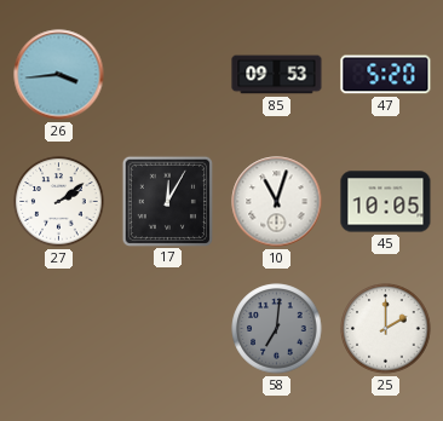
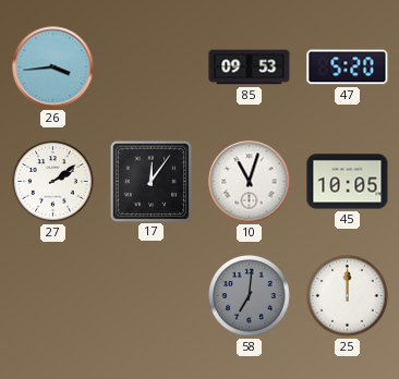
17: 12:05 -> 12:06
25: 2:00 -> 12:00
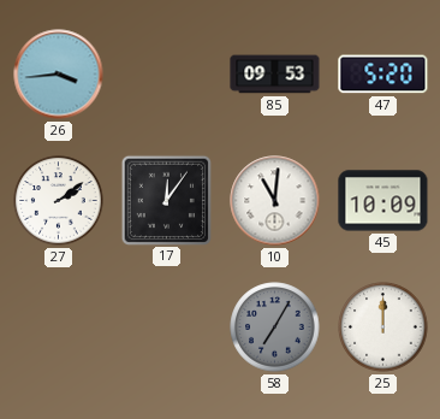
10: 11:03 -> 11:01
45: 10:05 -> 10:09
58: 7:01 -> 7:05
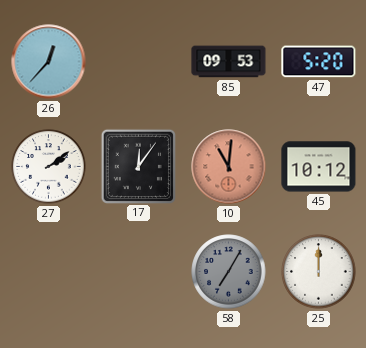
26: 3:44 -> 12:37
10 dial: white -> salmon
45: 10:09 -> 10:12
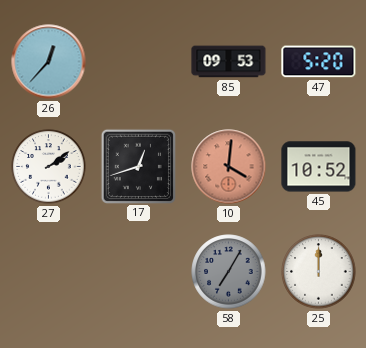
17: 12:06 -> 12:42
10: 11:01 -> 4:01
45: 10:12 -> 10:52
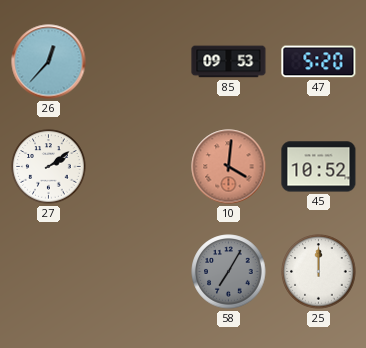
17: 12:42 -> none
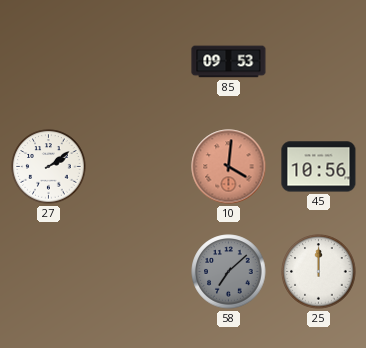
26: 12:37 -> none
47: 5:20 -> none
45: 10:52 -> 10:56
58: 7:05 -> 7:08
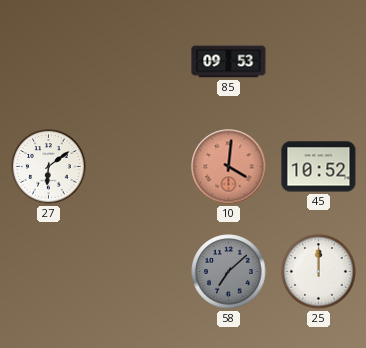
27: 2:09 -> 6:09
45: 10:56 -> 10:52
